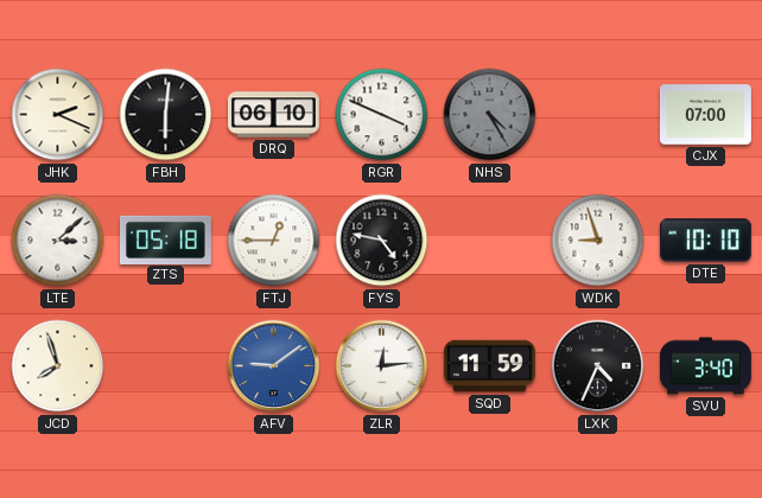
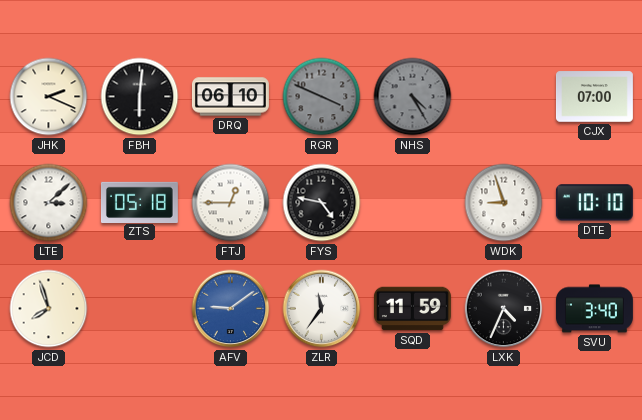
RGR dial: white -> grey
ZLR: 12:14 -> 11:36
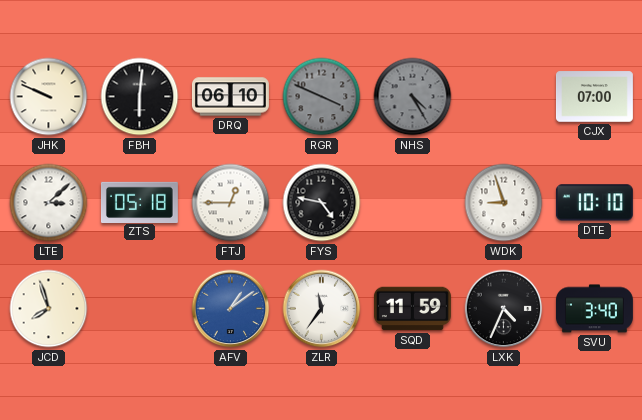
JHK: 2:19 -> 9:49
AFV: 9:09 -> 1:09
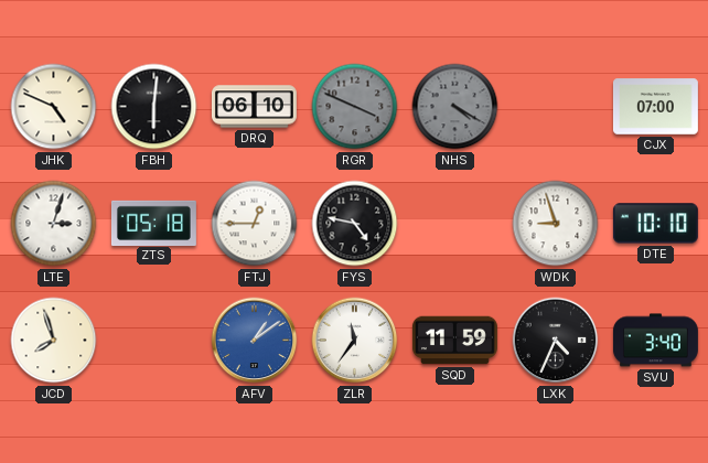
JHK: 9:49 -> 4:49
NHS: 4:25 -> 4:20
LTE: 3:08 -> 3:03
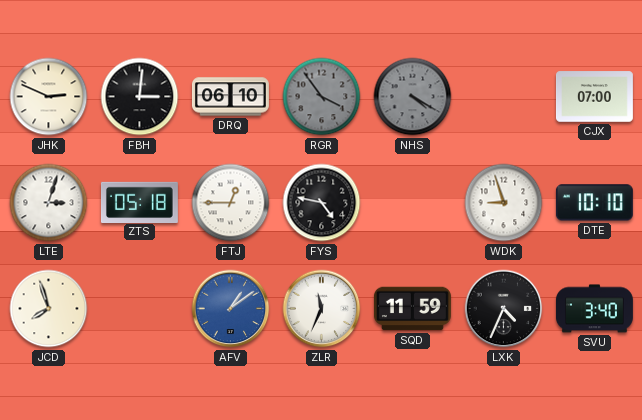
JHK: 4:49 -> 2:49
FBH: 6:01 -> 3:01
RGR: 3:49 -> 3:54
ZLR: 11:36 -> 11:34
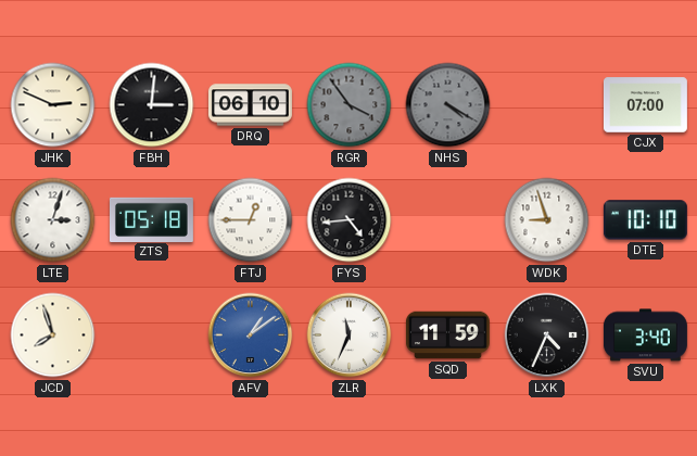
FYS: 4:47 -> 4:44
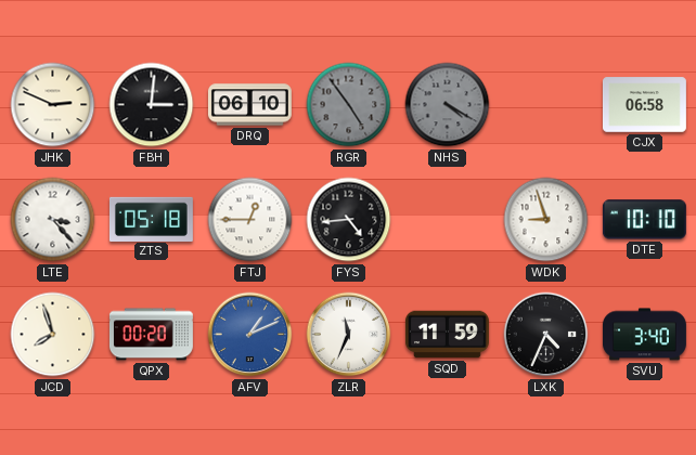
RGR: 3:54 -> 4:54
CJX: 07:00 -> 06:58
LTE: 3:03 -> 3:23
QPX: none -> 00:20
AFV: 1:09 -> 1:11
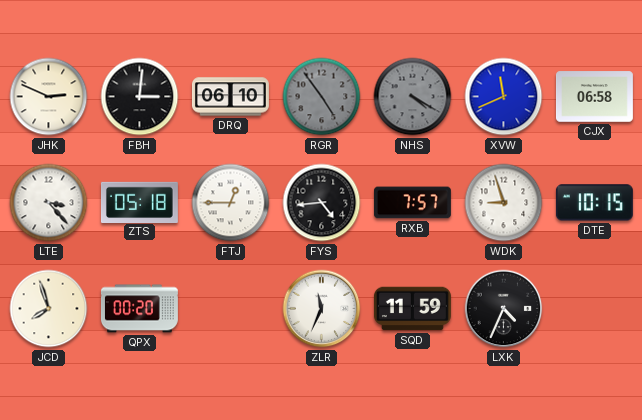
XVW: none -> 11:41
RXB: none -> 7:57
DTE: 10:10 -> 10:15
AFV: 1:11 -> none
SVU: 3:40 -> none
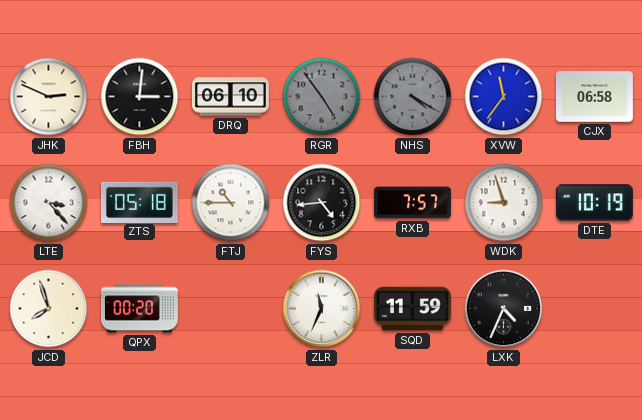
XVW: 11:41 -> 11:36
FTJ: 12:45 -> 10:45
DTE: 10:15 -> 10:19
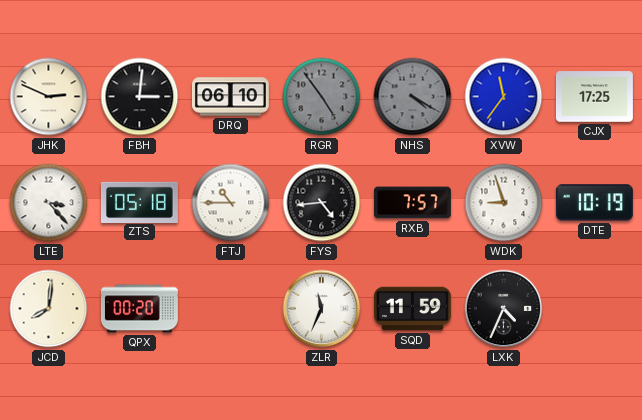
CJX: 06:58 -> 17:25
JCD: 7:57 -> 8:01
